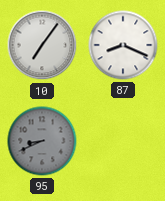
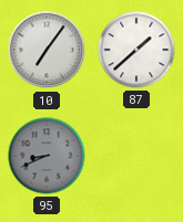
87: 8:19 -> 1:38
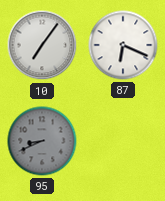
87: 1:38 -> 6:19
